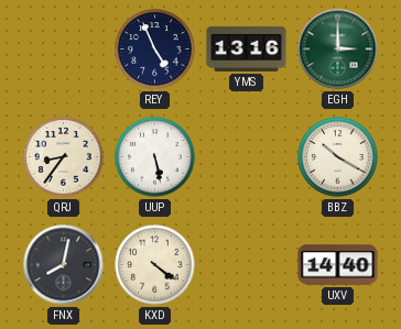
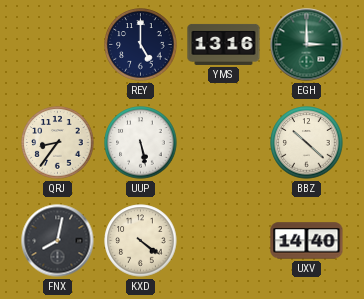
REY: 4:56 -> 5:00
BBZ: 10:20 -> 10:22
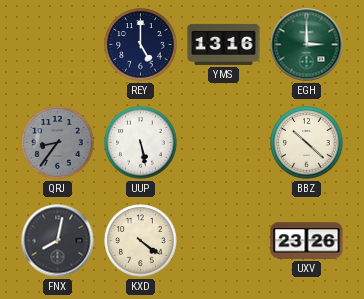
QRJ dial: cream -> grey
UXV: 14:40 -> 23:26
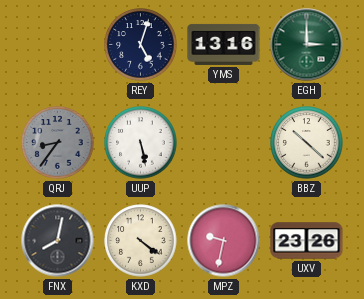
REY: 5:00 -> 5:03
MPZ: none -> 9:32
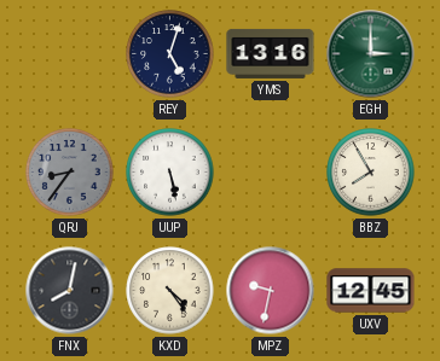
BBZ: 10:22 -> 7:55
KXD: 4:21 -> 4:24
UXV: 23:26 -> 12:45
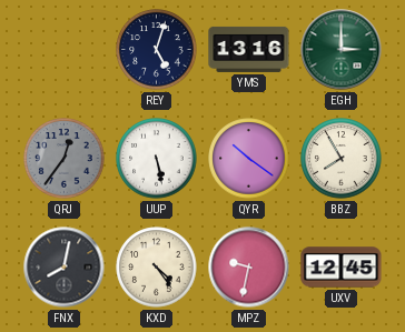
QRJ: 8:36 -> 12:36
QYR: none -> 10:21
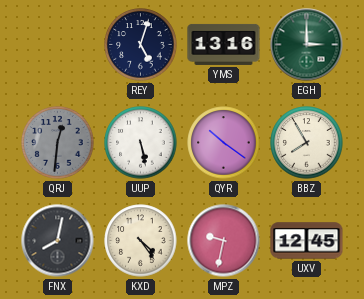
QRJ: 12:36 -> 12:31
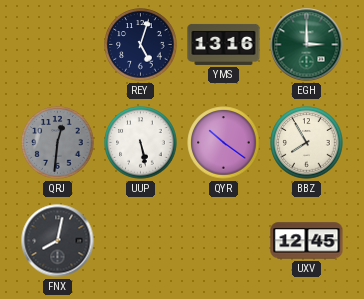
KXD: 4:24 -> none
MPZ: 9:32 -> none
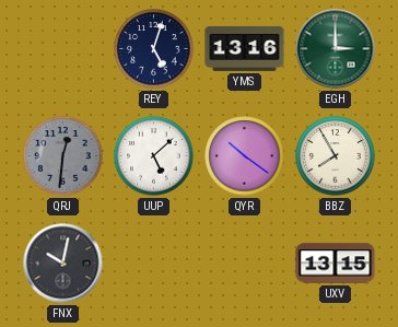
UUP: 5:28 -> 5:08
FNX: 8:02 -> 10:02
UXV: 12:45 -> 13:15
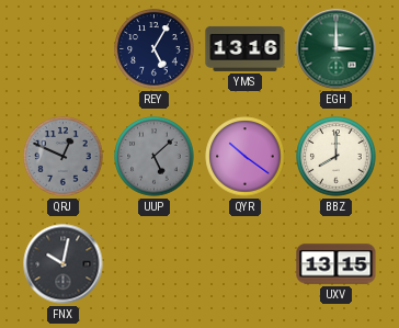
REY: 5:03 -> 5:05
QRJ: 12:31 -> 12:49
UUP dial: white -> grey
BBZ: 7:55 -> 8:00
